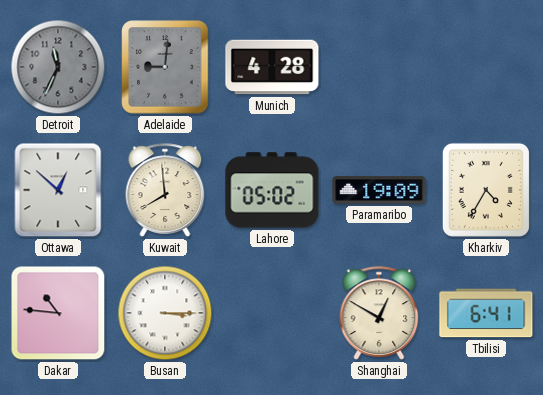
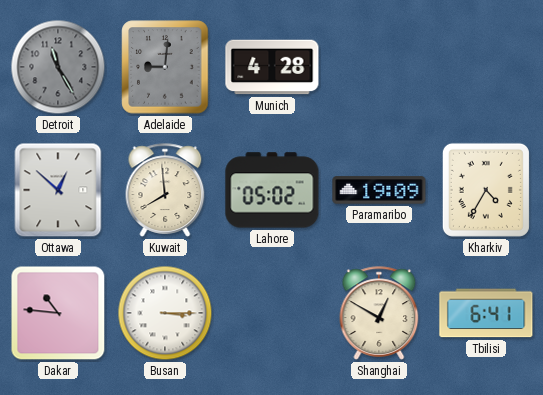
Detroit: 11:34 -> 11:25
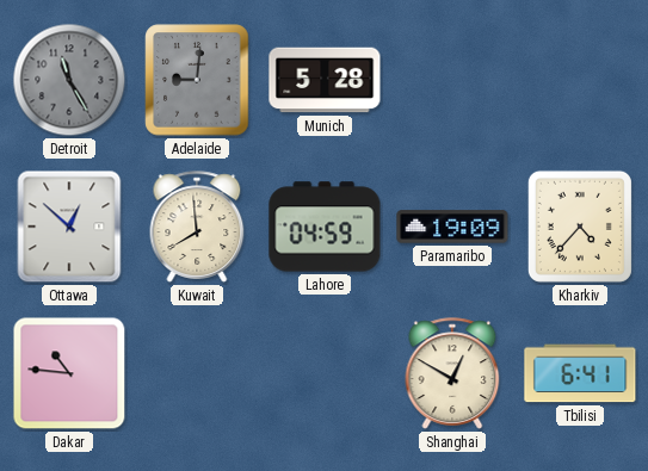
Munich: 4:28 -> 5:28
Lahore: 05:02 -> 04:59
Kharkiv: 4:35 -> 4:37
Busan: 3:15 -> none
